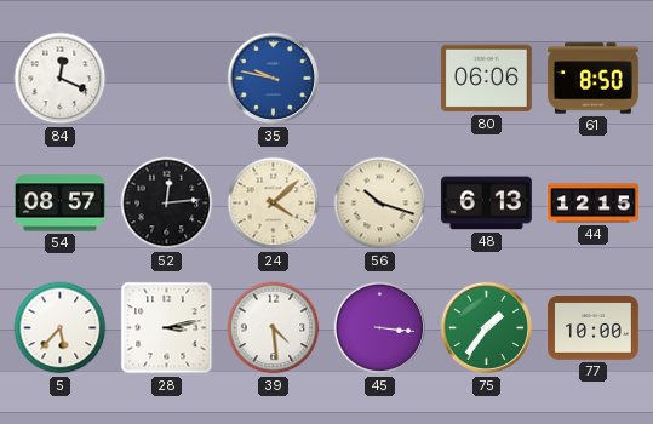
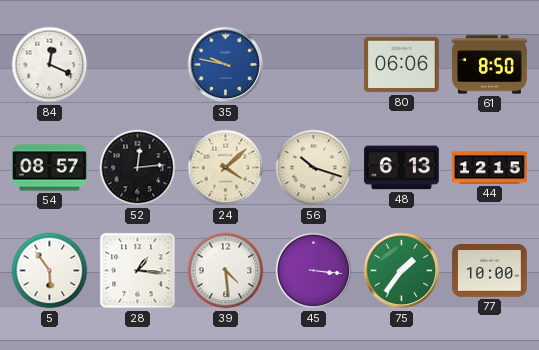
5: 5:37 -> 5:54
28: 3:13 -> 1:16
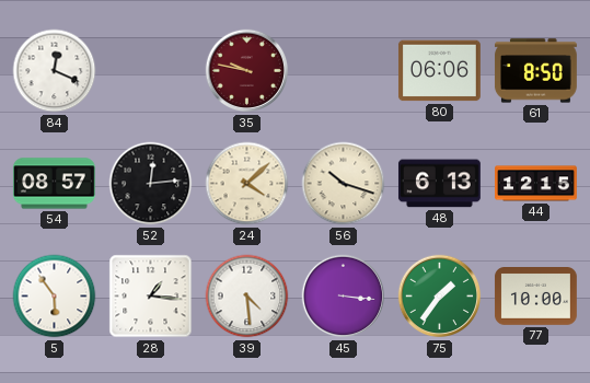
35 dial: blue -> burgundy
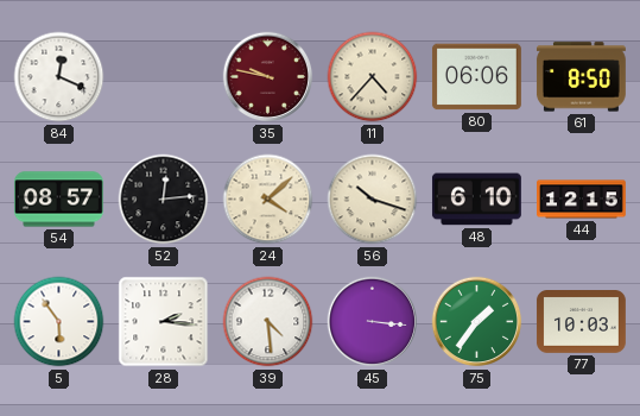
11: none -> 4:37
48: 6:13 -> 6:10
28: 1:16 -> 2:16
77: 10:00 -> 10:03
